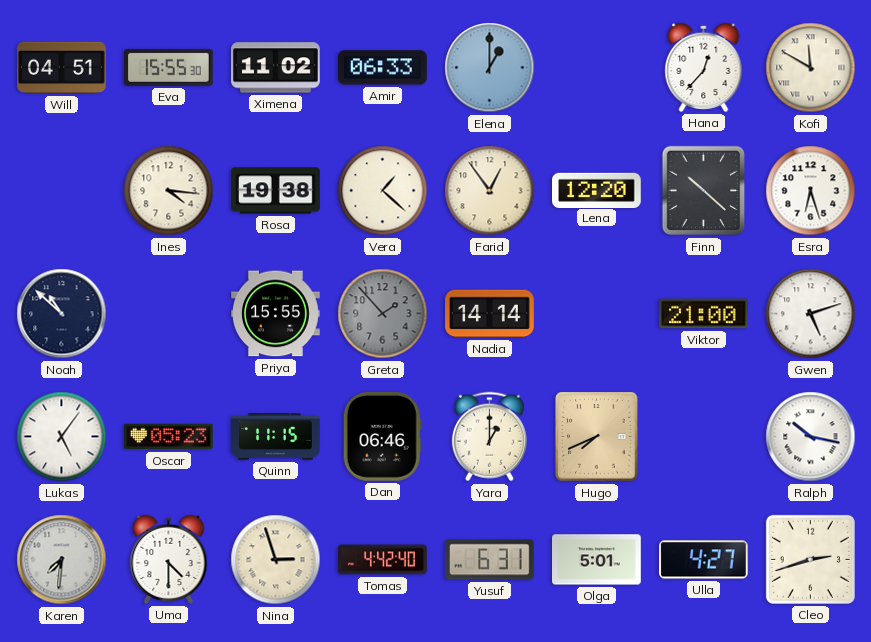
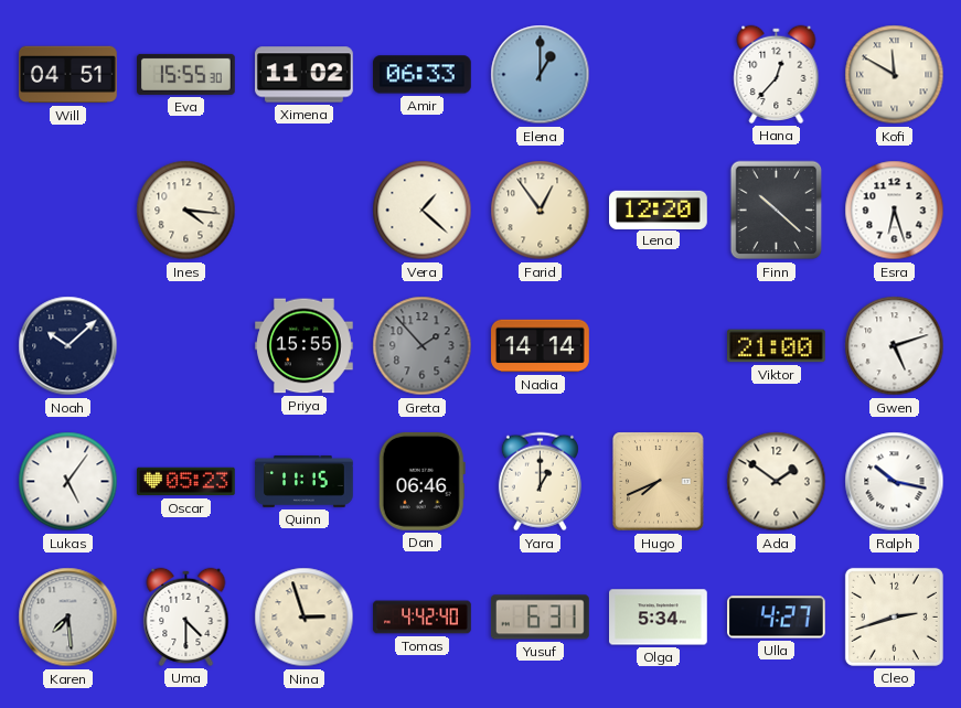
Rosa: 19:38 -> none
Noah: 10:52 -> 10:08
Ada: none -> 1:51
Karen: 7:31 -> 7:29
Olga: 5:01 -> 5:34
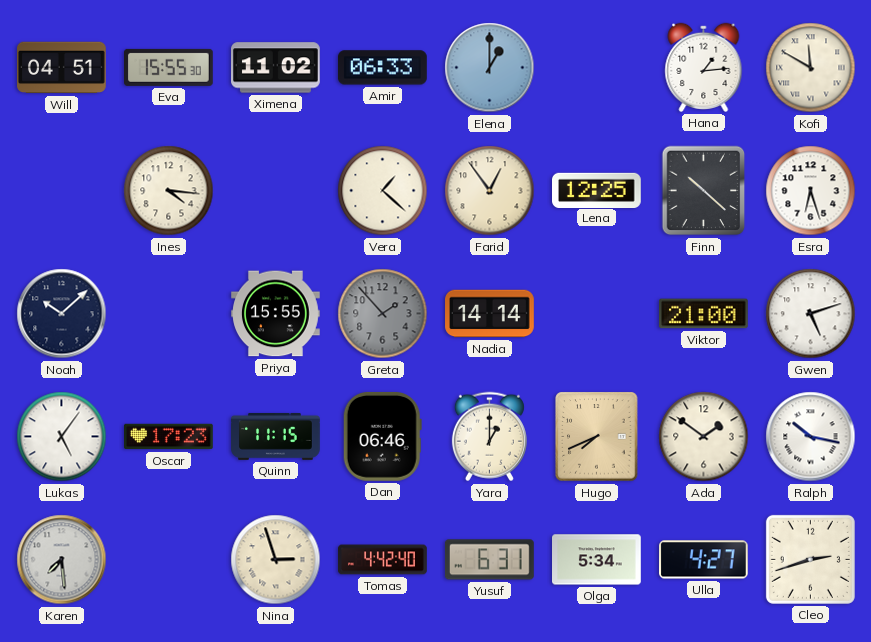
Hana: 12:37 -> 1:14
Lena: 12:20 -> 12:25
Oscar: 05:23 -> 17:23
Uma: 4:30 -> none
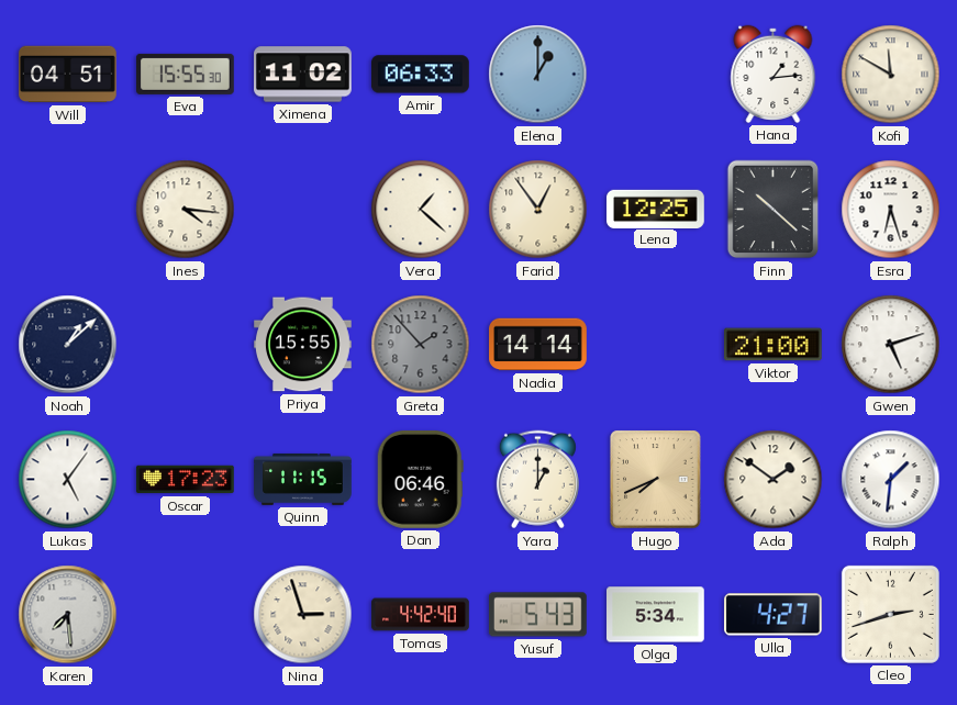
Noah: 10:08 -> 1:08
Ralph: 10:17 -> 1:31
Yusuf: 6:31 -> 5:43
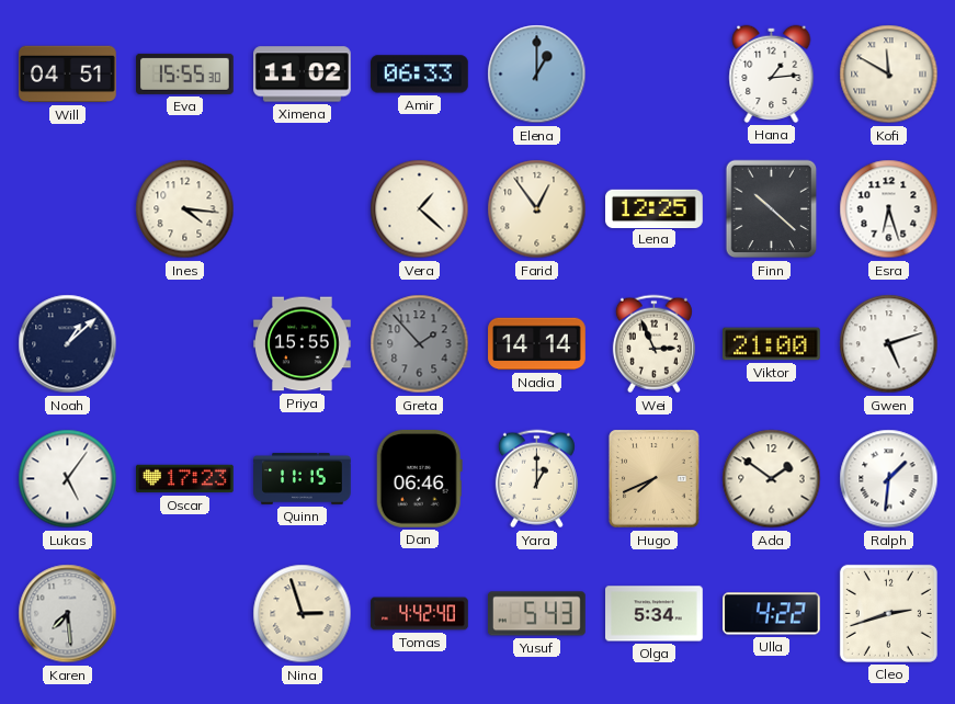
Wei: none -> 2:56
Ulla: 4:27 -> 4:22
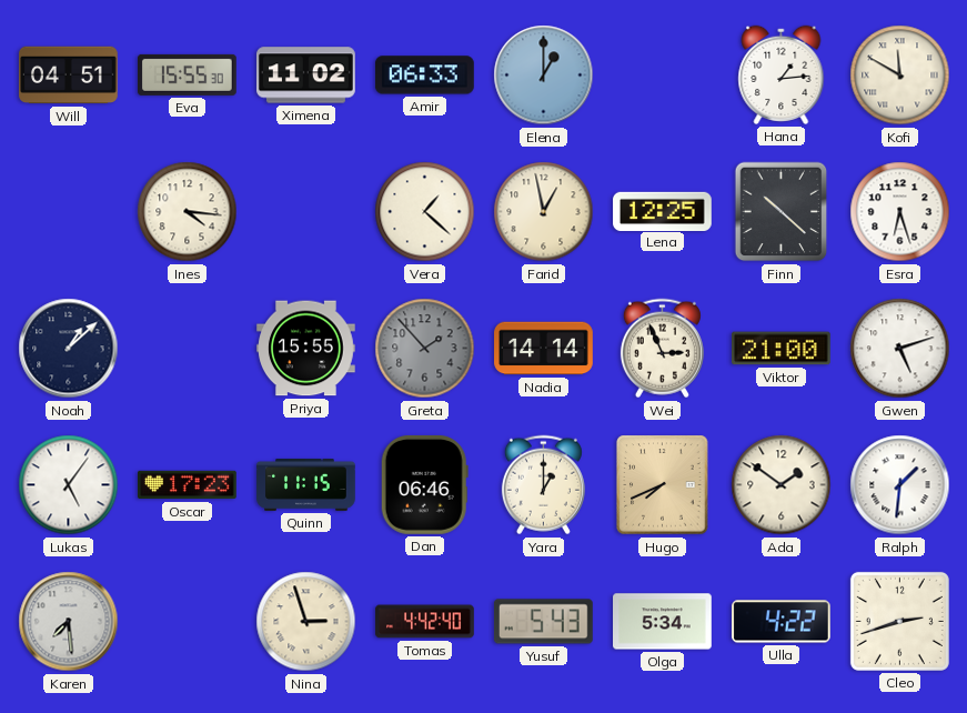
Farid: 12:54 -> 12:58
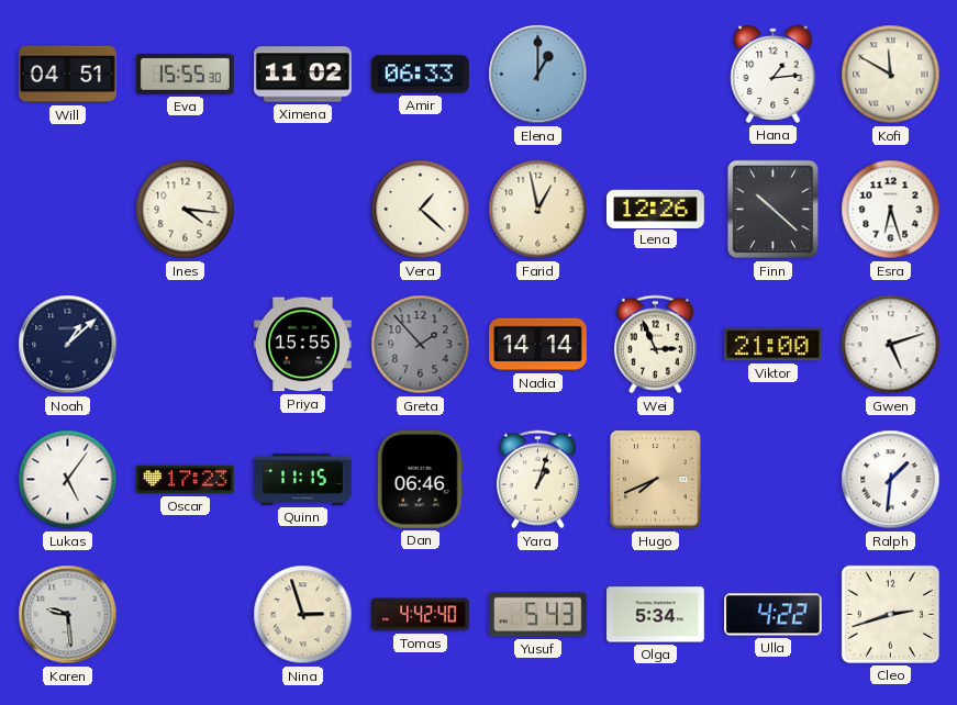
Lena: 12:25 -> 12:26
Yara: 1:00 -> 1:03
Ada: 1:51 -> none
Karen: 7:29 -> 9:29
